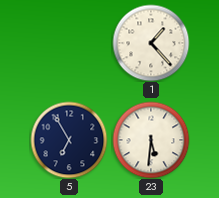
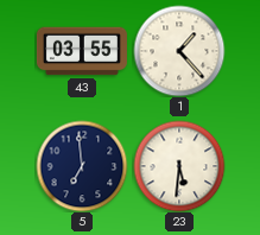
43: none -> 03:55
5: 6:55 -> 6:59
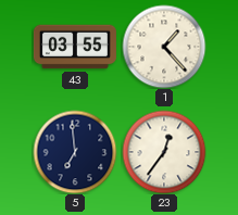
23: 5:31 -> 12:36
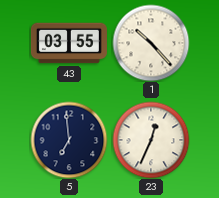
1: 1:23 -> 10:23
23: 12:36 -> 12:34
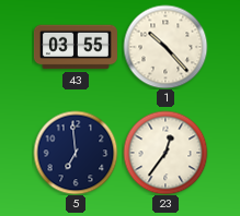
23: 12:34 -> 12:36
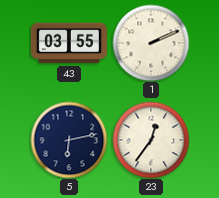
1: 10:23 -> 2:11
5: 6:59 -> 6:13
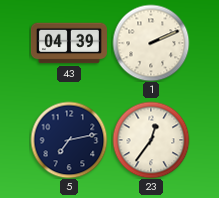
43: 03:55 -> 04:39
5: 6:13 -> 7:13
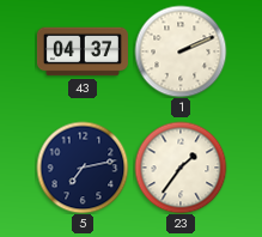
43: 04:39 -> 04:37
23: 12:36 -> 1:36
